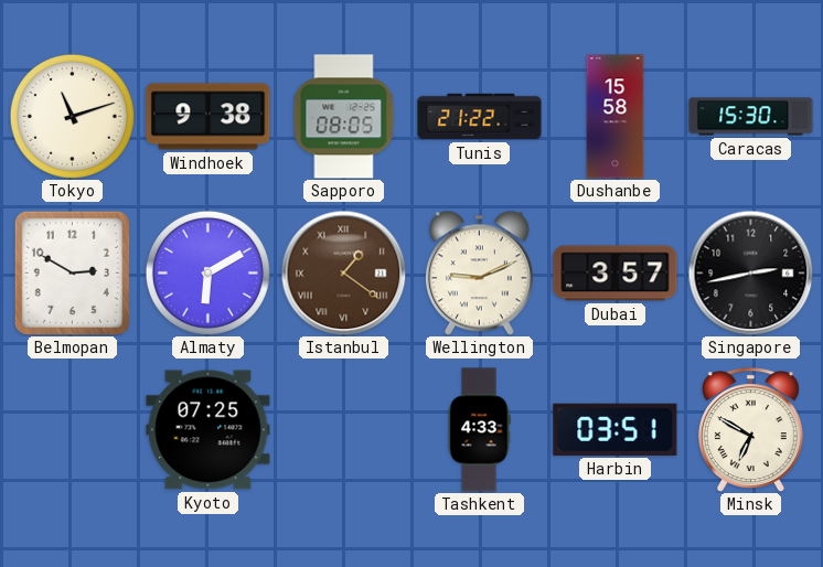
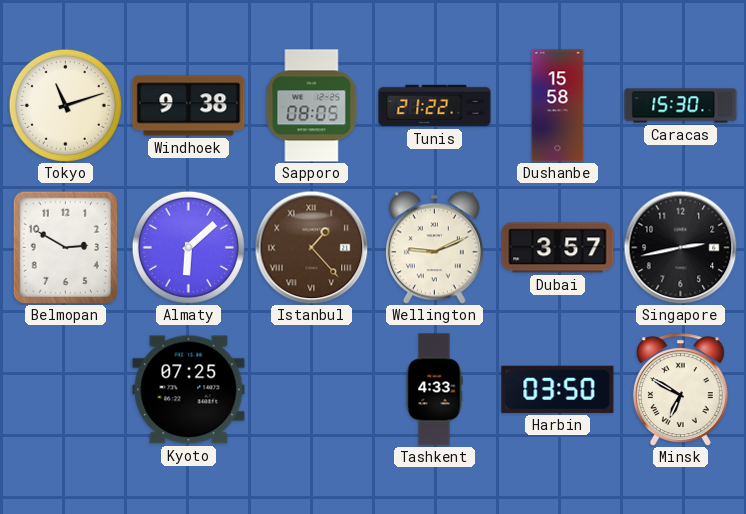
Almaty: 6:10 -> 6:08
Istanbul: 1:21 -> 1:23
Harbin: 03:51 -> 03:50
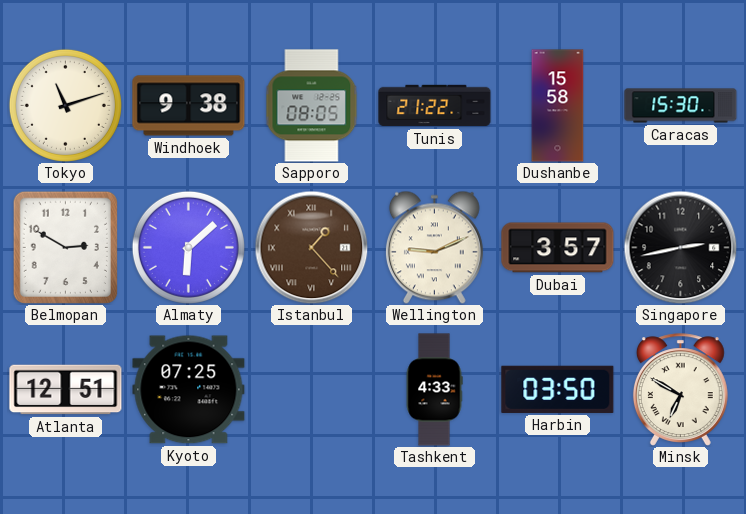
Atlanta: none -> 12:51
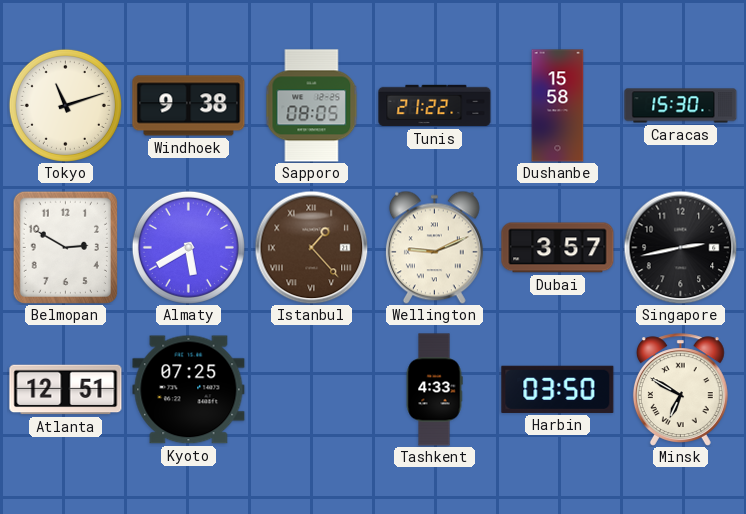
Almaty: 6:08 -> 5:40
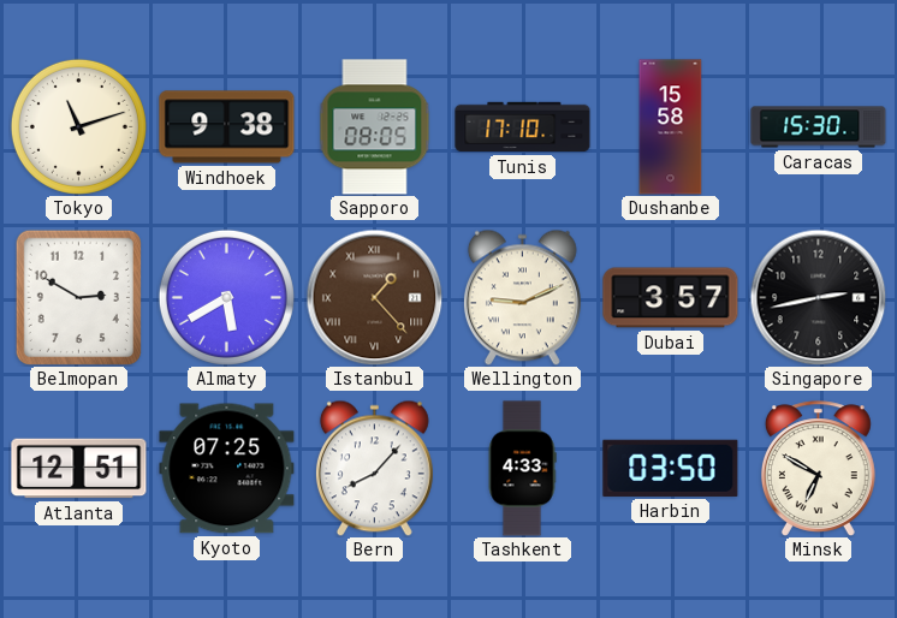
Tunis: 21:22 -> 17:10
Bern: none -> 8:07
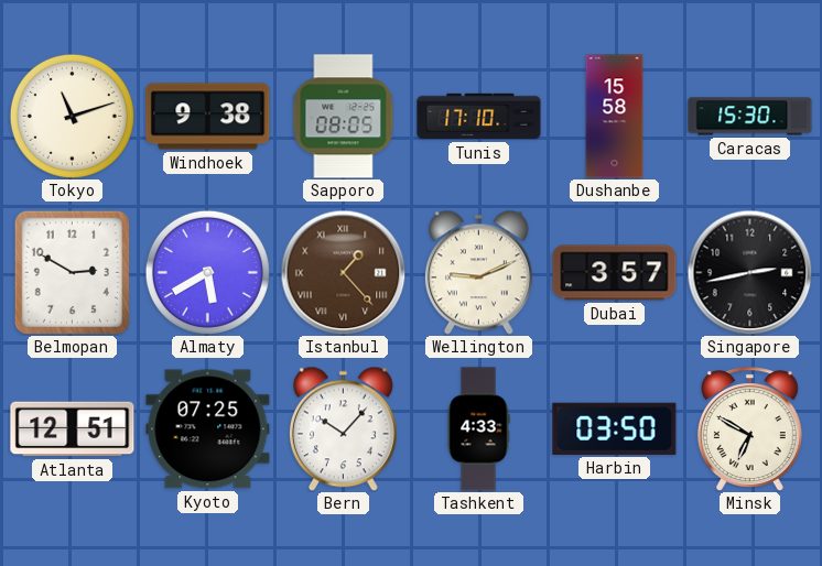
Bern: 8:07 -> 10:07
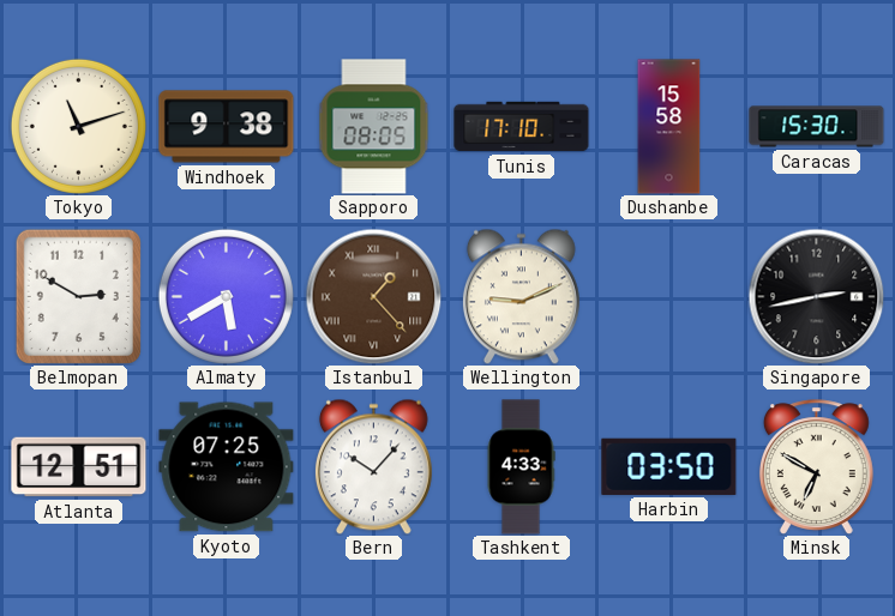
Dubai: 3:57 -> none
